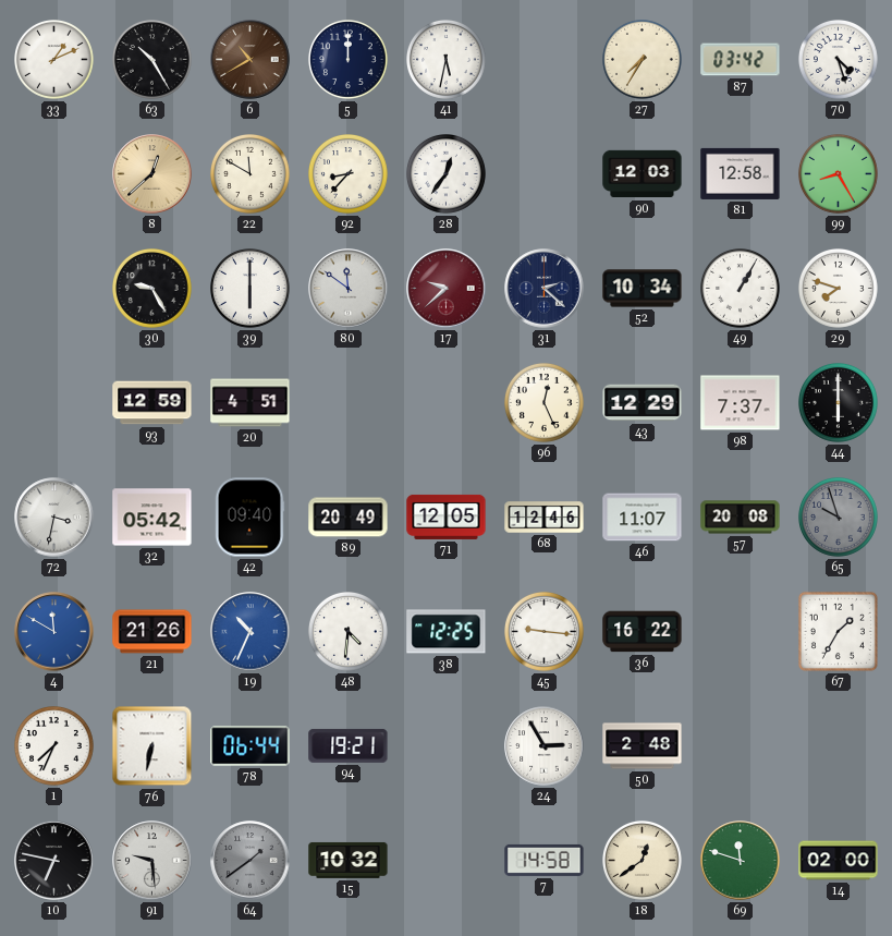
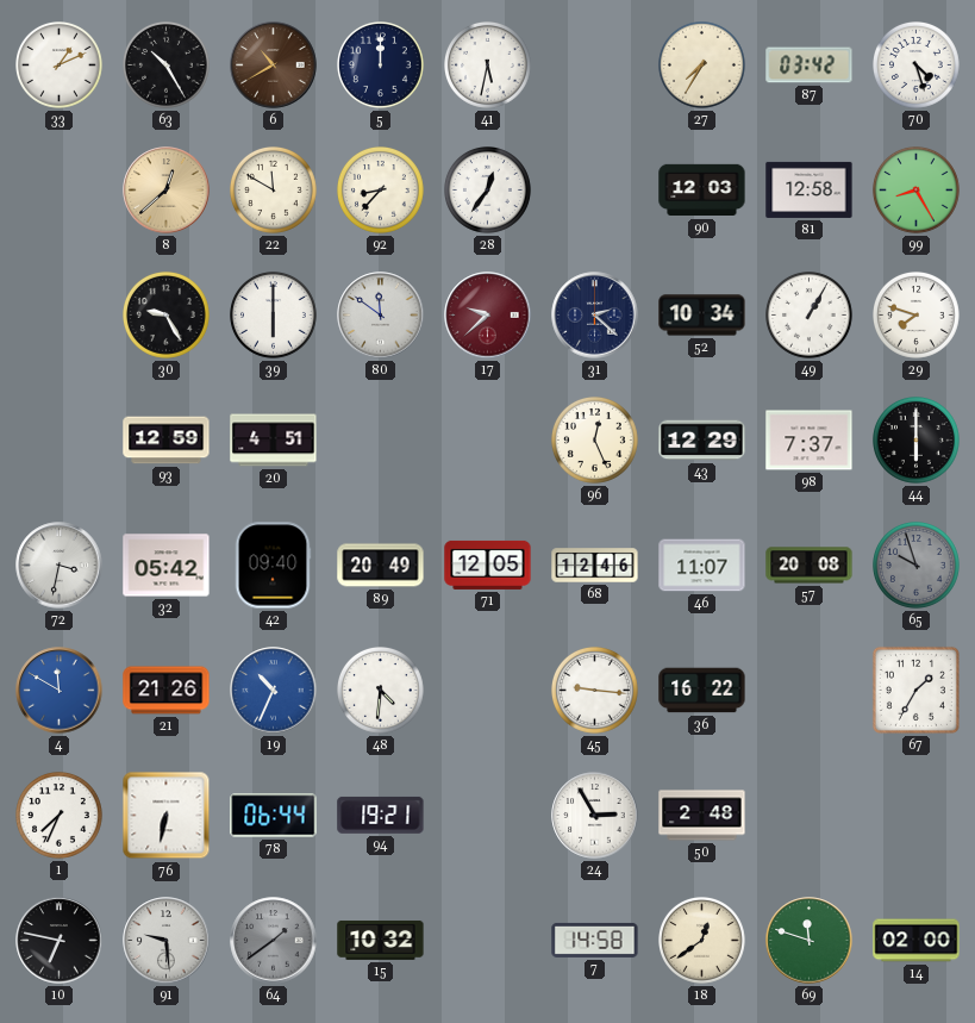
38: 12:25 -> none
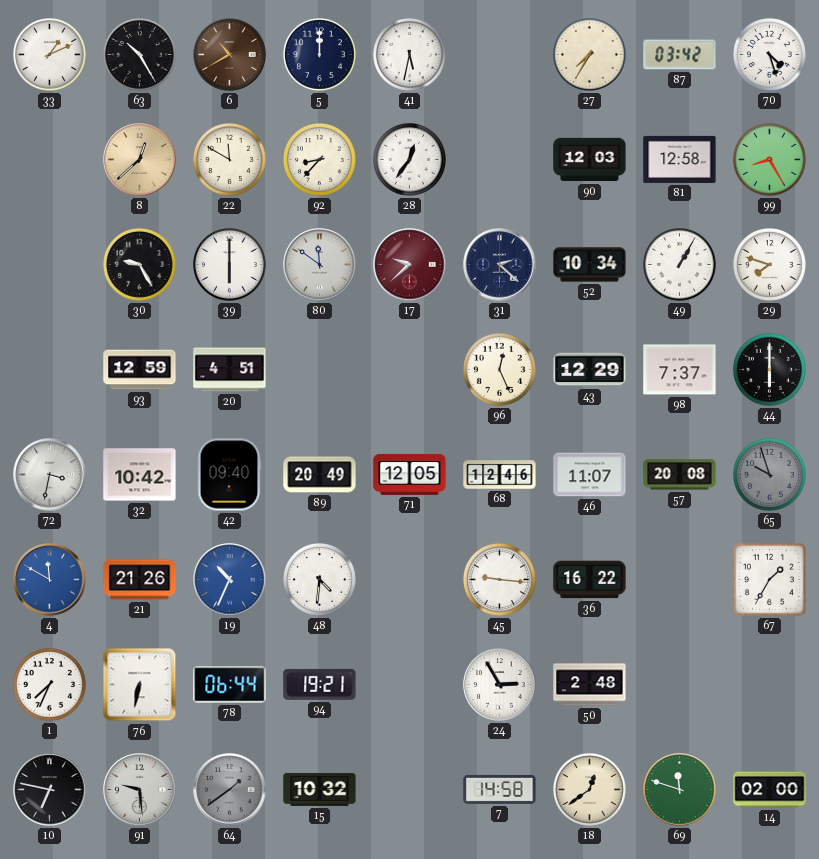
32: 05:42 -> 10:42
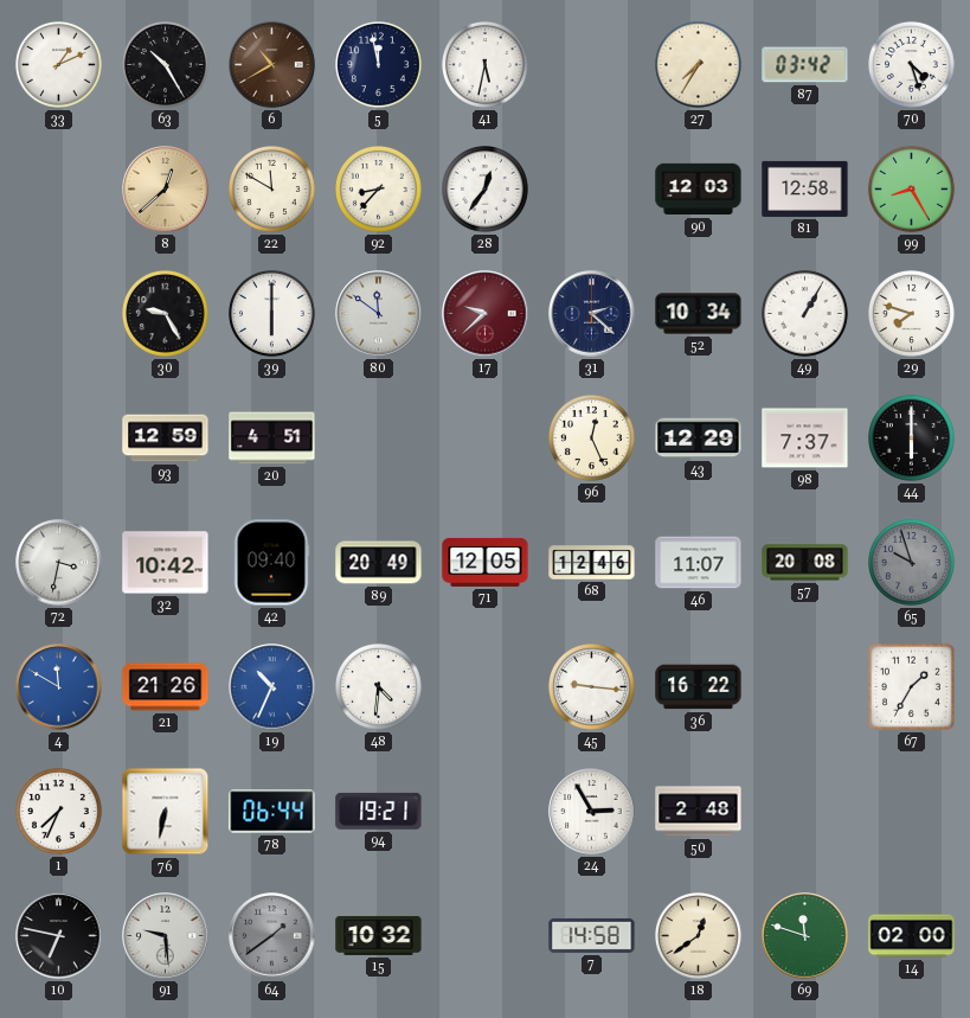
5: 12:00 -> 11:58
